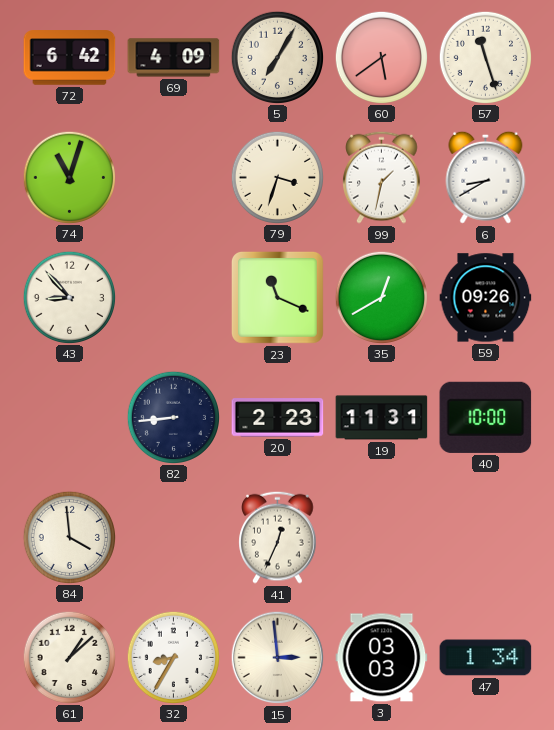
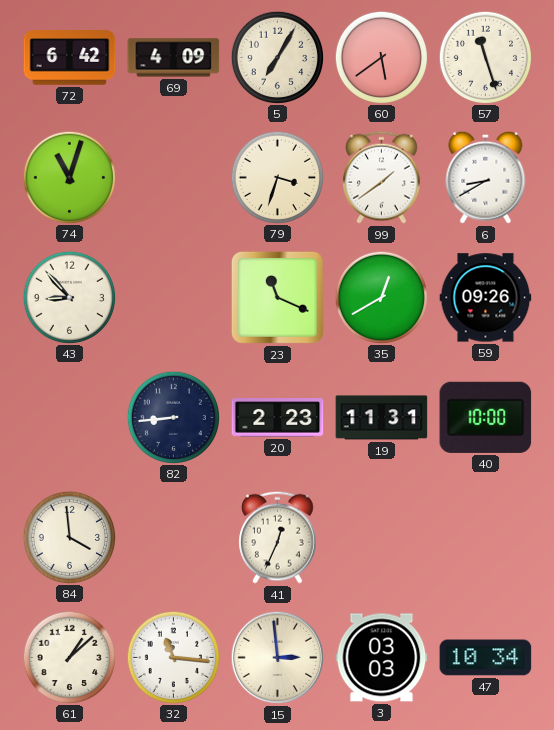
99: 1:32 -> 1:39
32: 8:35 -> 11:16
47: 1:34 -> 10:34
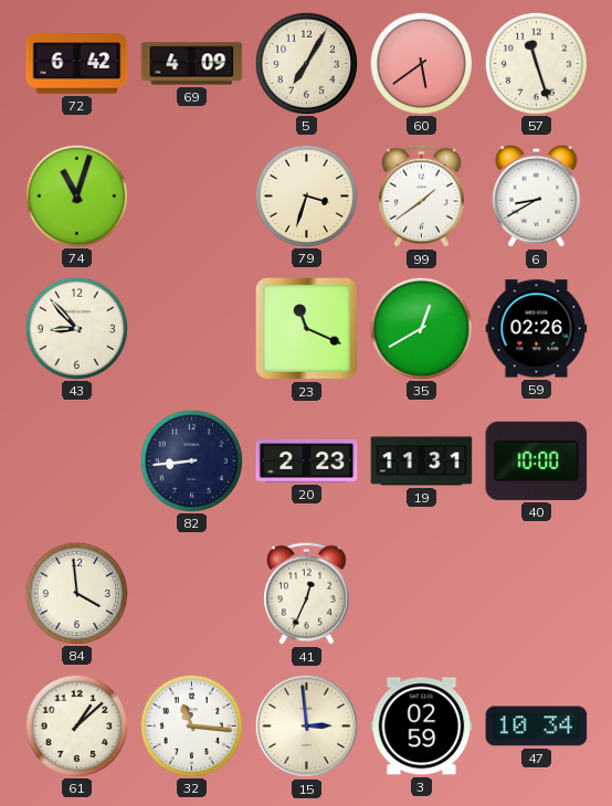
59: 09:26 -> 02:26
3: 03:03 -> 02:59
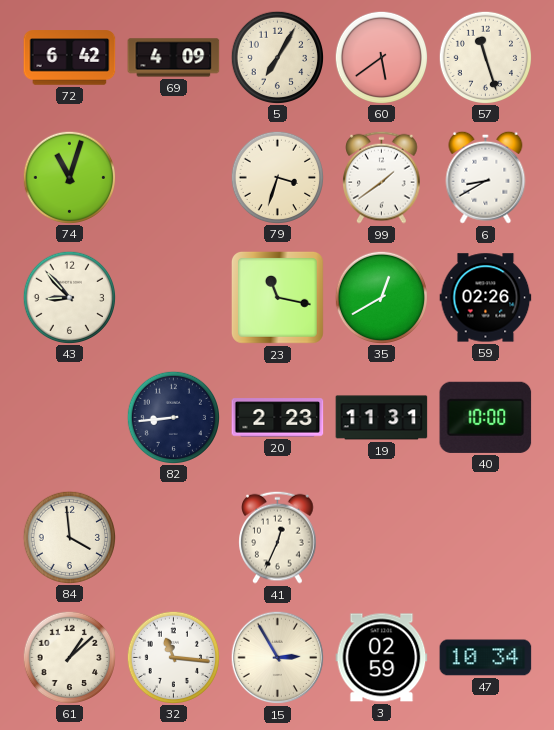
23: 11:19 -> 11:17
15: 2:59 -> 2:55
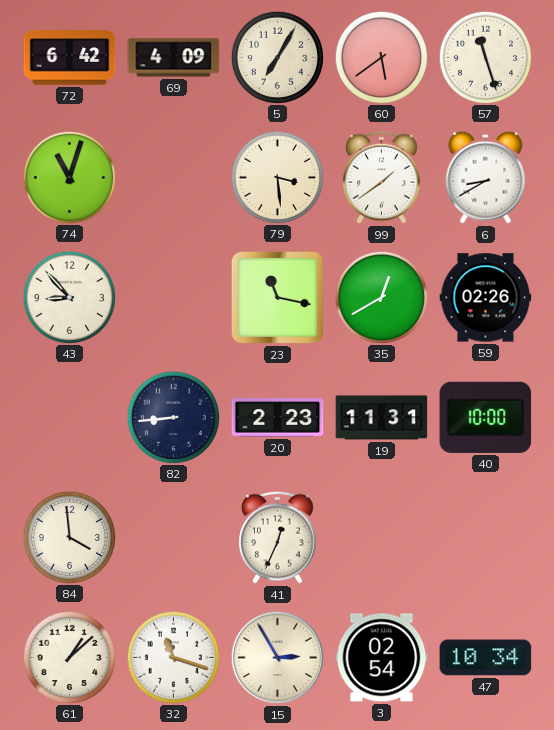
79: 3:33 -> 3:29
32: 11:16 -> 11:18
3: 02:59 -> 02:54
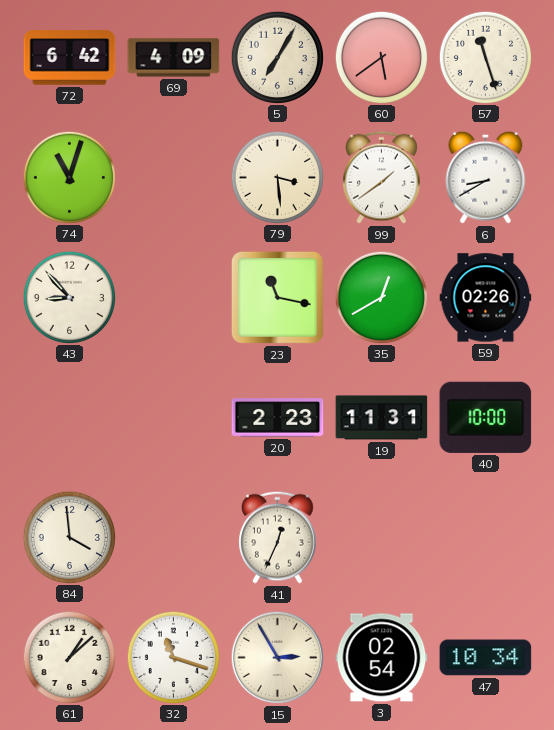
82: 8:44 -> none
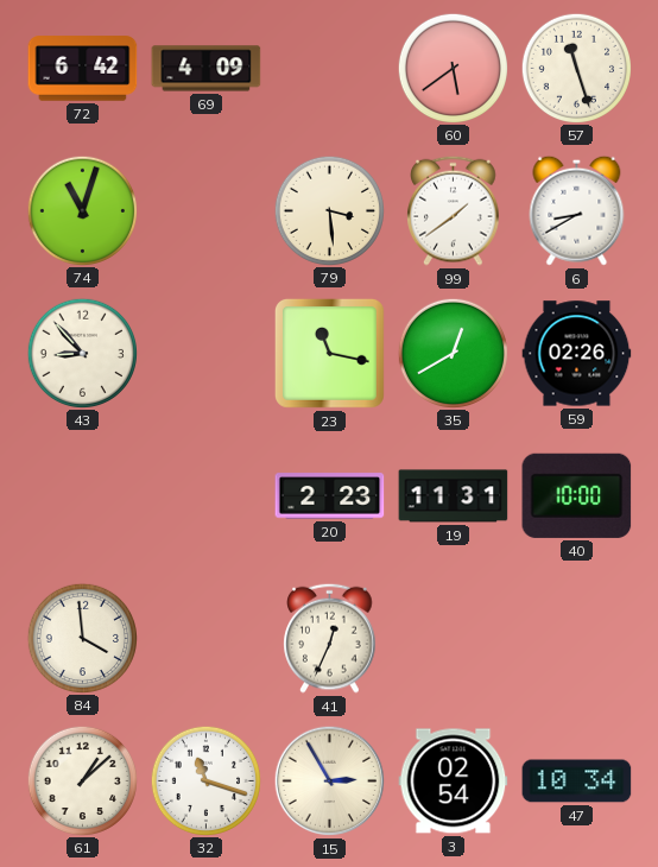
5: 7:05 -> none
